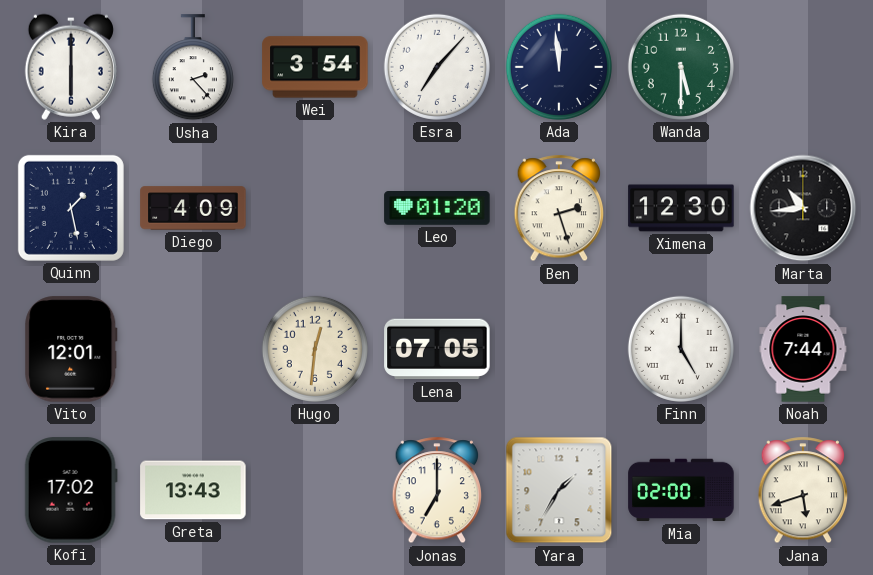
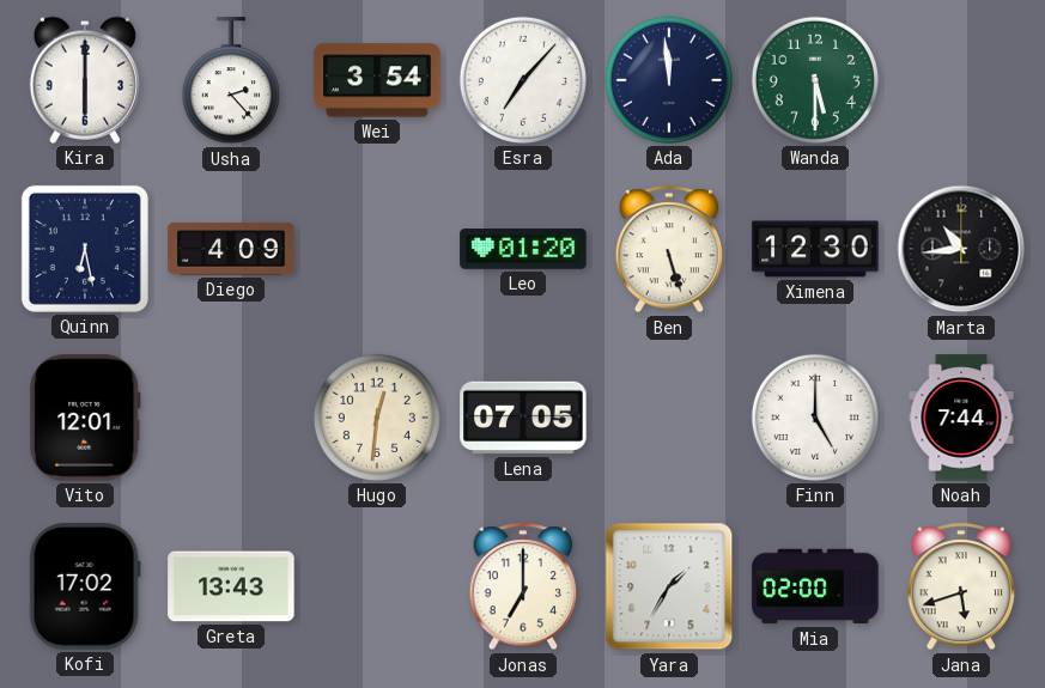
Quinn: 1:28 -> 6:28
Ben: 2:27 -> 5:27
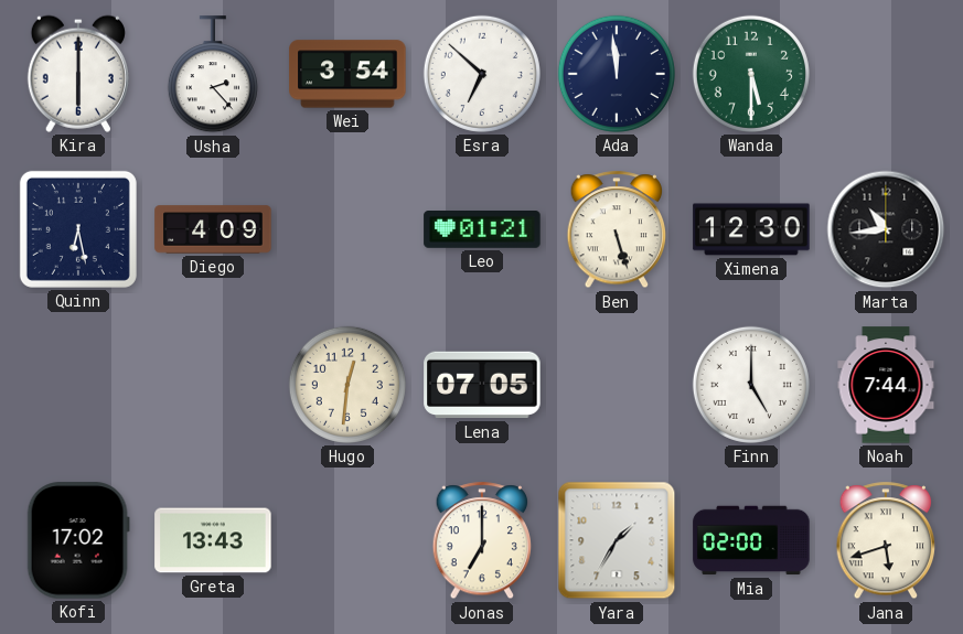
Esra: 7:07 -> 6:52
Leo: 01:20 -> 01:21
Vito: 12:01 -> none
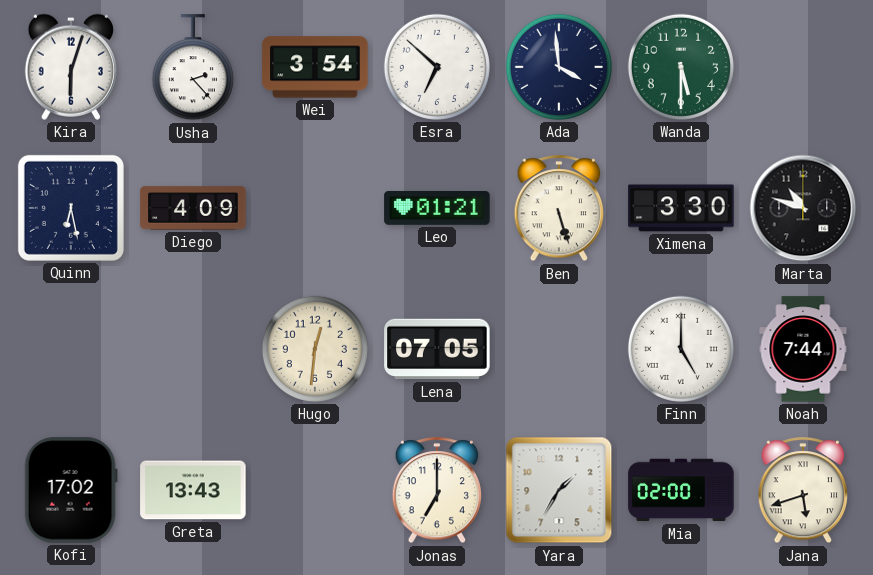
Kira: 6:00 -> 6:03
Ada: 11:59 -> 3:59
Ximena: 12:30 -> 3:30
Marta: 10:44 -> 10:48
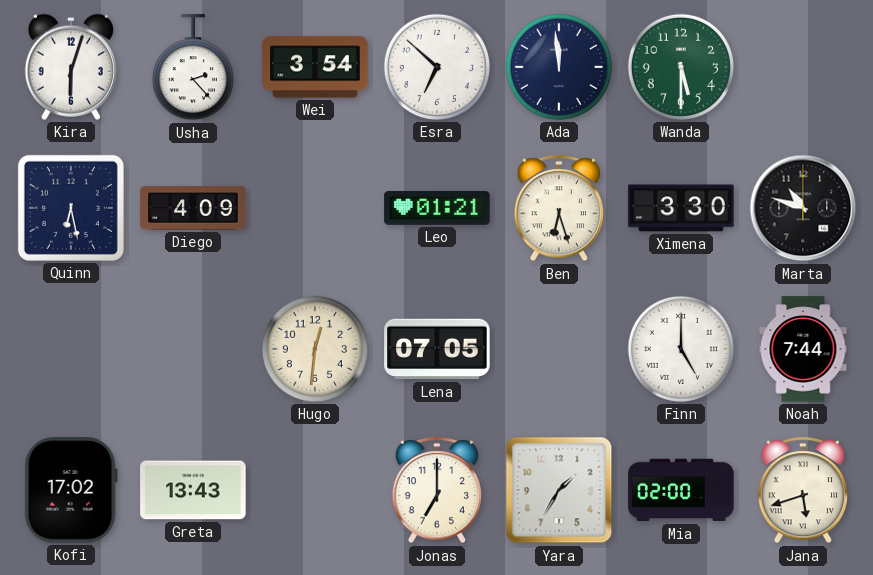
Ada: 3:59 -> 11:59
Ben: 5:27 -> 6:27
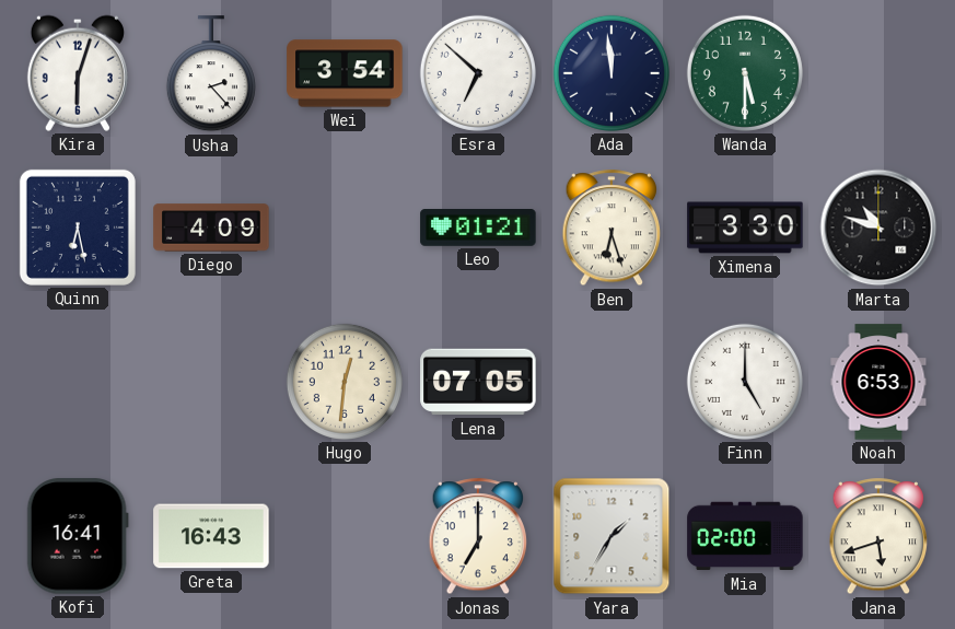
Noah: 7:44 -> 6:53
Kofi: 17:02 -> 16:41
Greta: 13:43 -> 16:43
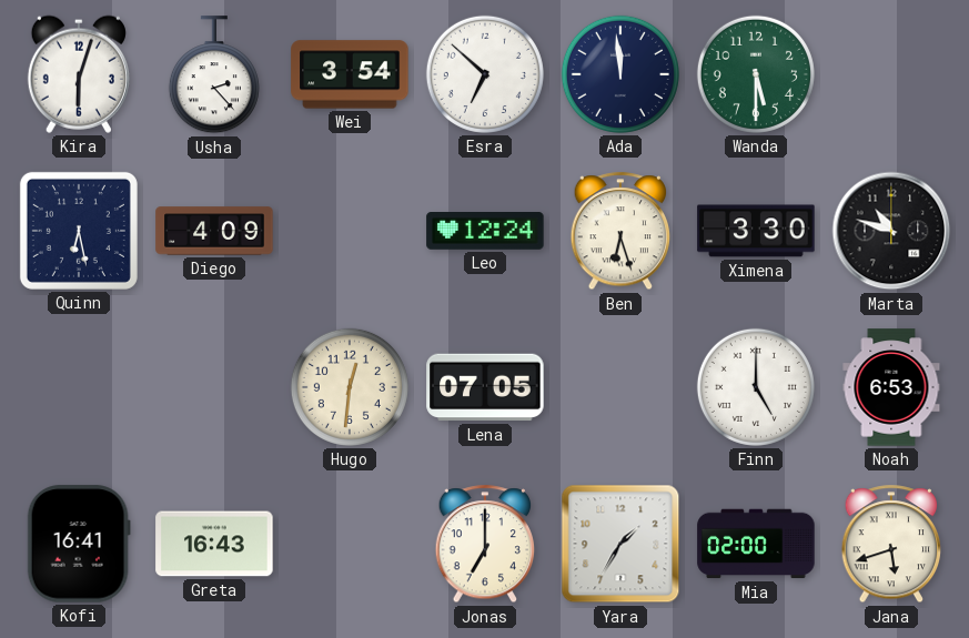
Leo: 01:21 -> 12:24
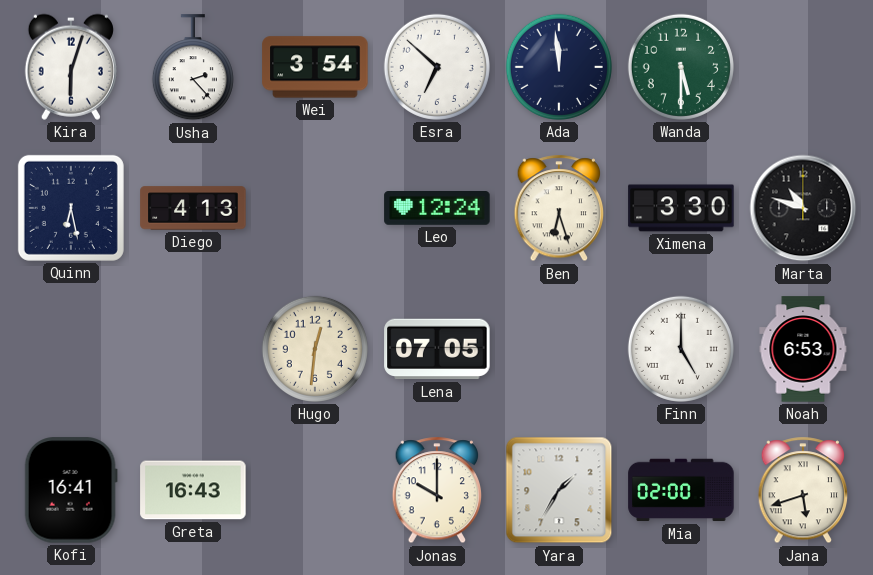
Diego: 4:09 -> 4:13
Jonas: 7:00 -> 10:00
